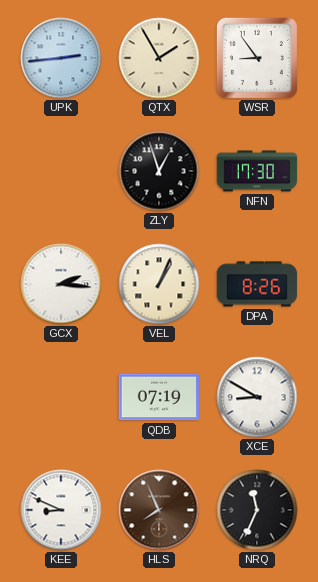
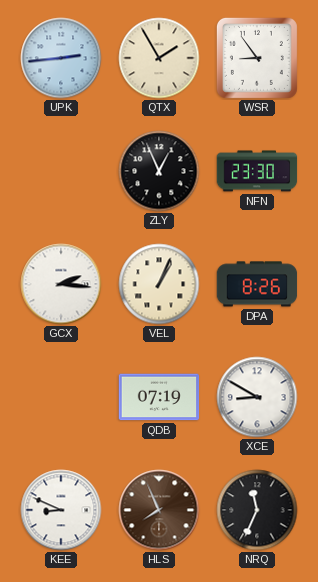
ZLY: 12:57 -> 12:56
NFN: 17:30 -> 23:30
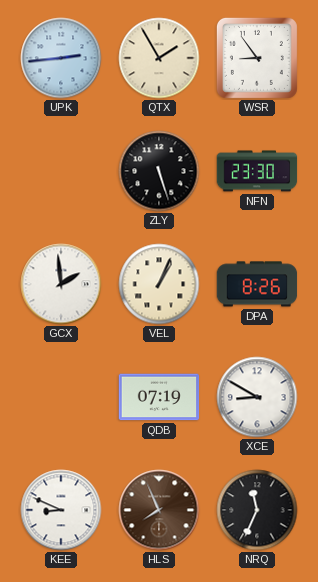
ZLY: 12:56 -> 5:27
GCX: 2:16 -> 1:59
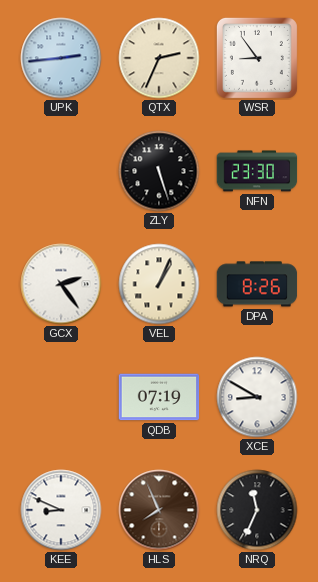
QTX: 1:55 -> 2:34
GCX: 1:59 -> 2:24
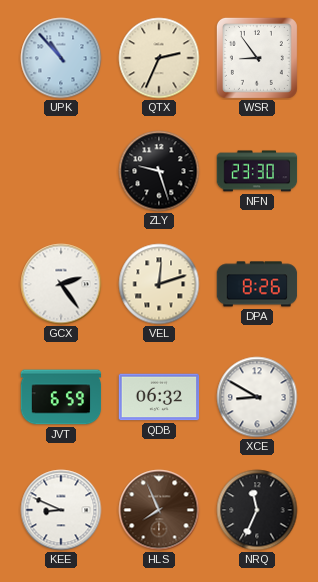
UPK: 2:44 -> 10:53
ZLY: 5:27 -> 9:27
VEL: 1:04 -> 12:12
JVT: none -> 6:59
QDB: 07:19 -> 06:32
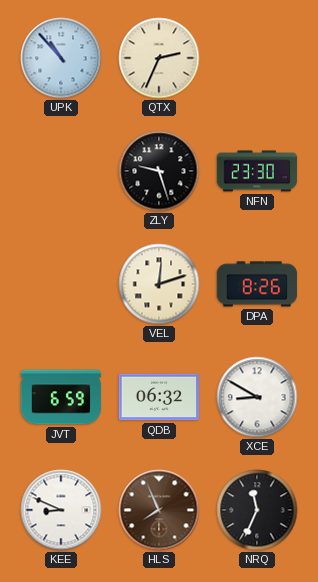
WSR: 8:54 -> none
GCX: 2:24 -> none
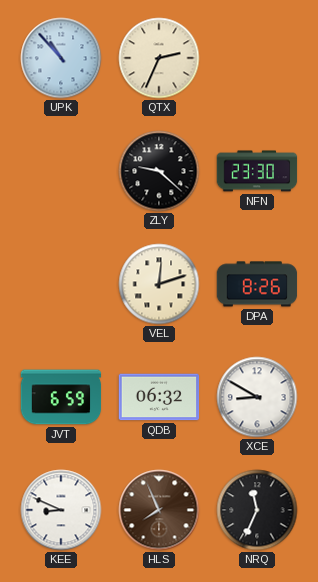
ZLY: 9:27 -> 9:22
